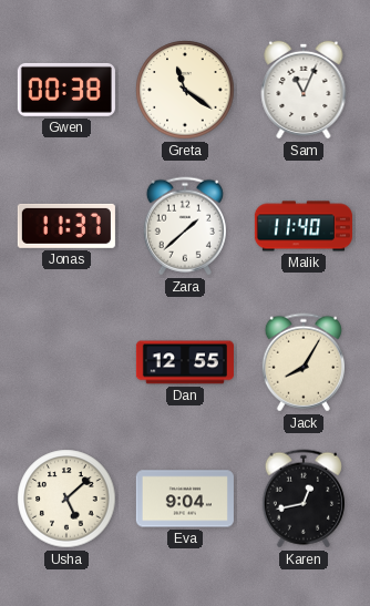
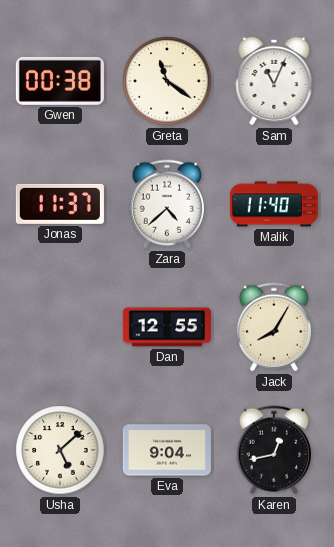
Zara: 1:38 -> 4:38
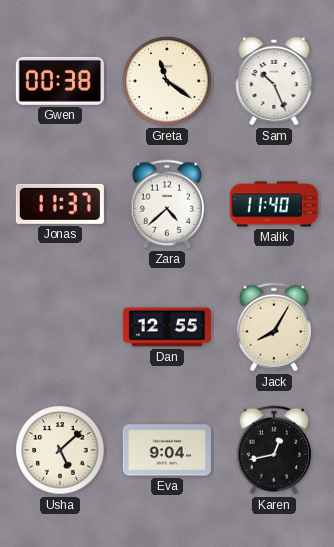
Sam: 11:04 -> 10:26
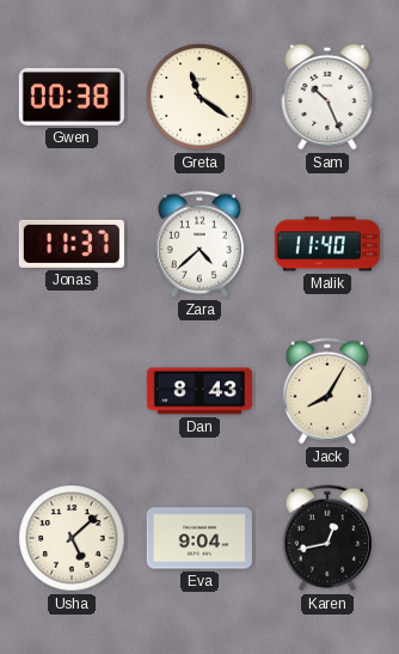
Dan: 12:55 -> 8:43
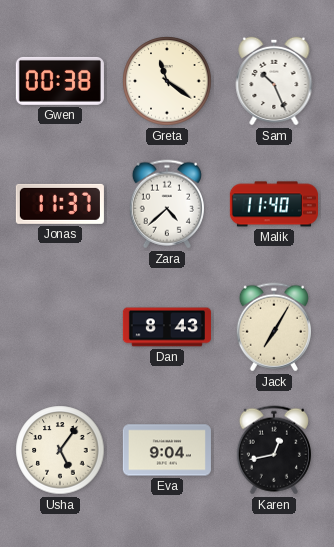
Jack: 8:05 -> 7:05
Usha: 5:08 -> 5:06
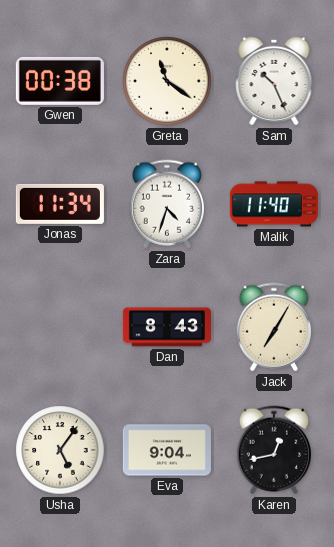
Jonas: 11:37 -> 11:34
Zara: 4:38 -> 4:33
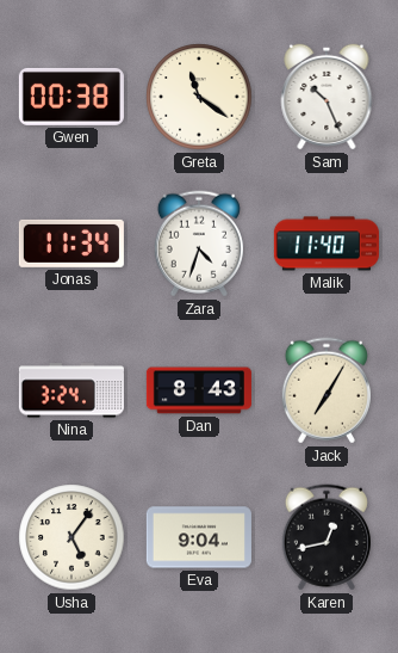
Nina: none -> 3:24
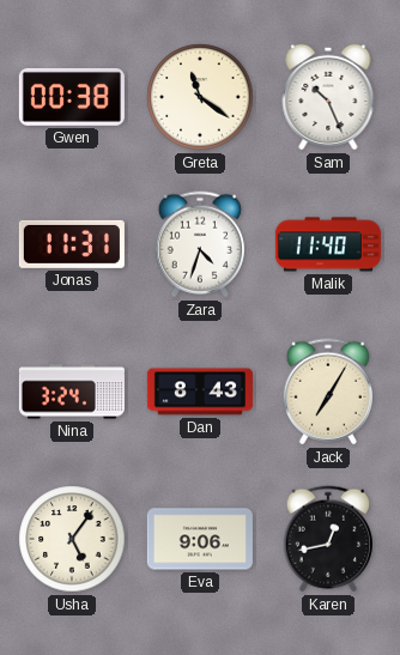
Jonas: 11:34 -> 11:31
Eva: 9:04 -> 9:06
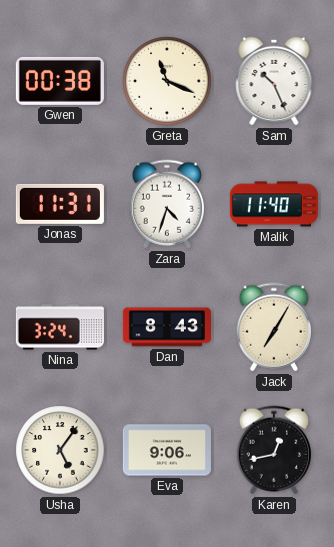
Greta: 11:21 -> 11:19
